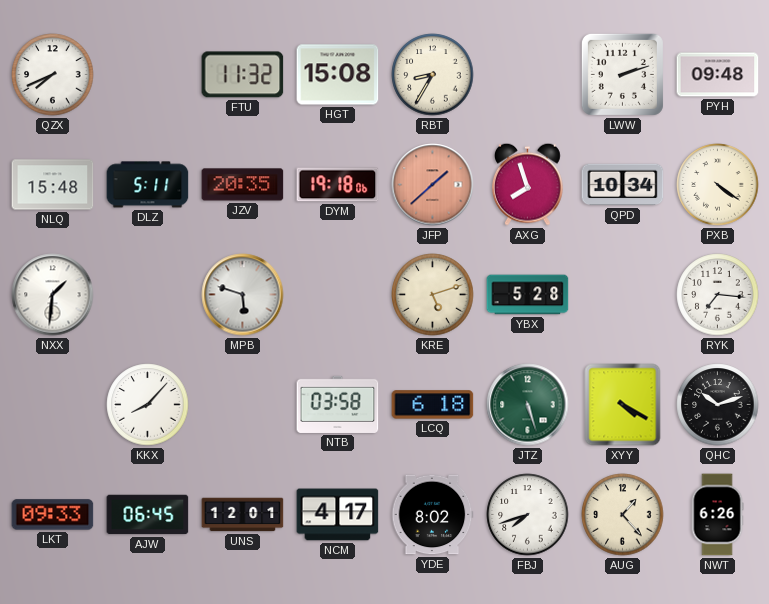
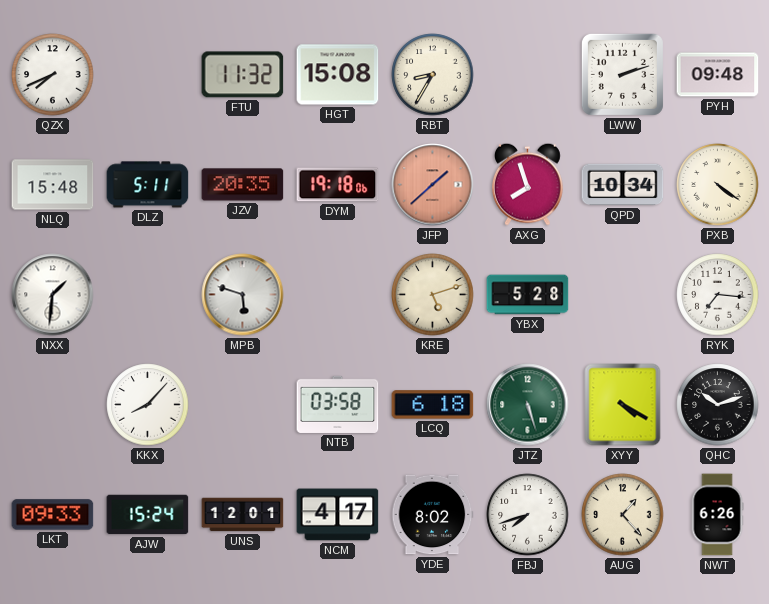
AJW: 06:45 -> 15:24
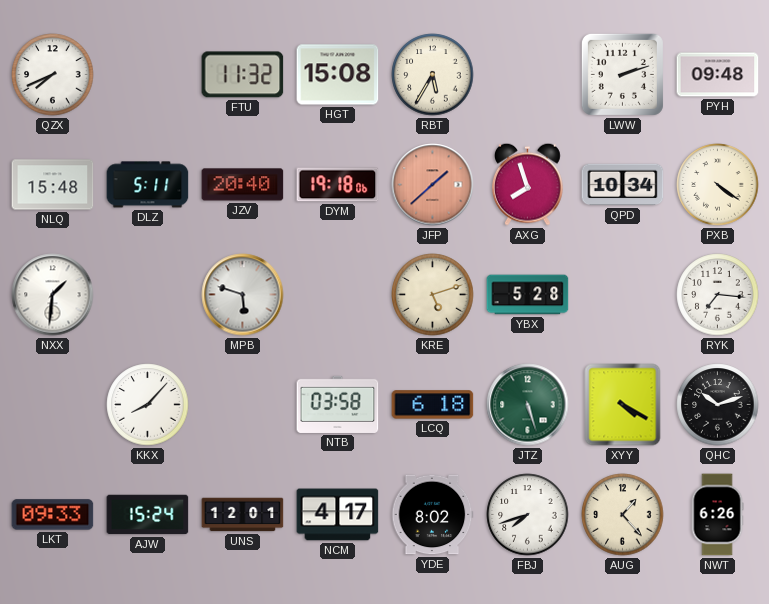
RBT: 8:35 -> 5:35
JZV: 20:35 -> 20:40
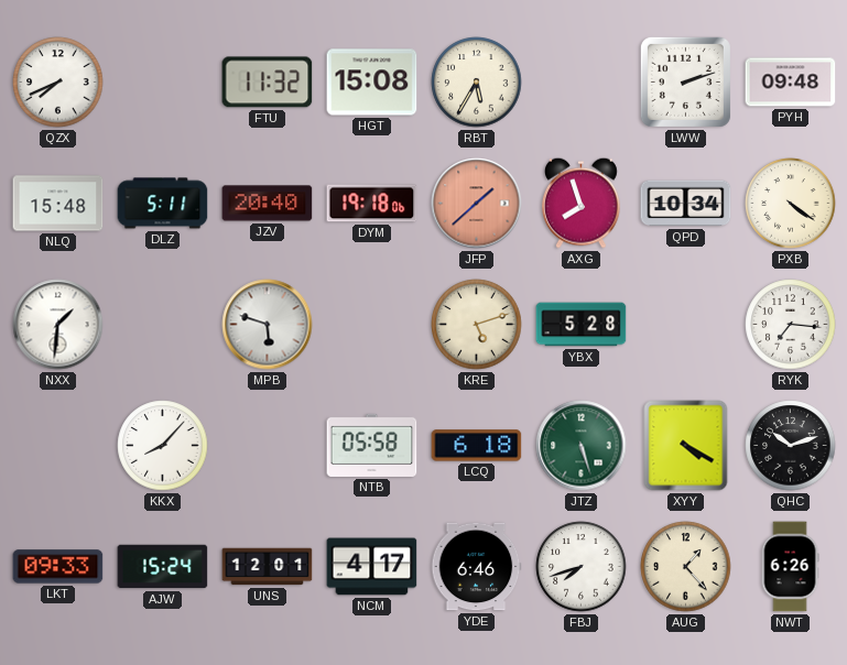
NTB: 03:58 -> 05:58
YDE: 8:02 -> 6:46
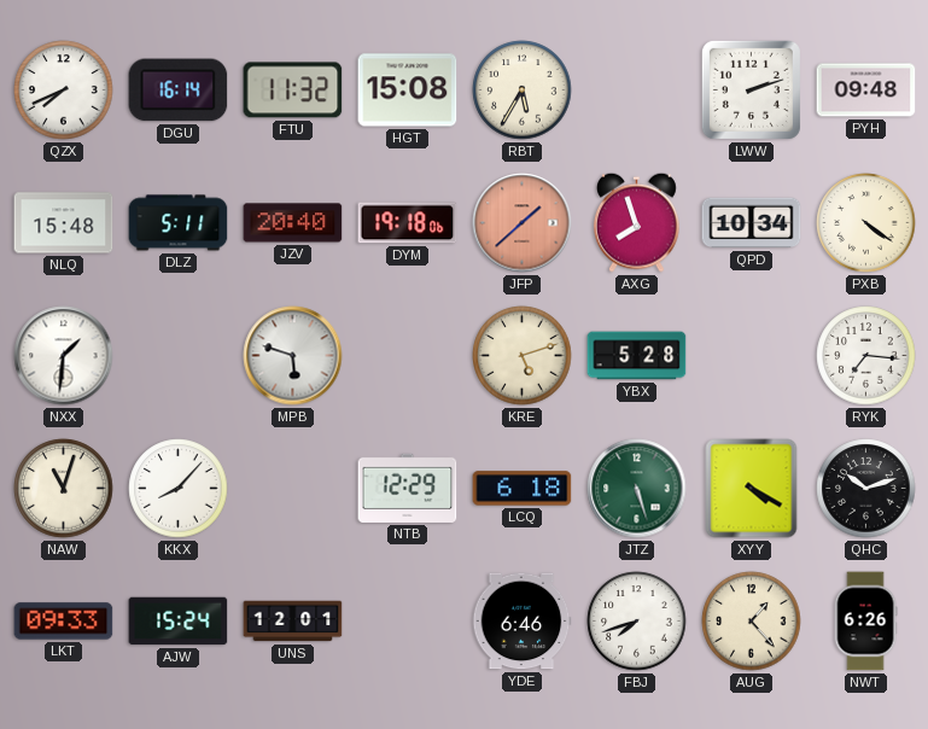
DGU: none -> 16:14
NAW: none -> 11:03
NTB: 05:58 -> 12:29
NCM: 4:17 -> none
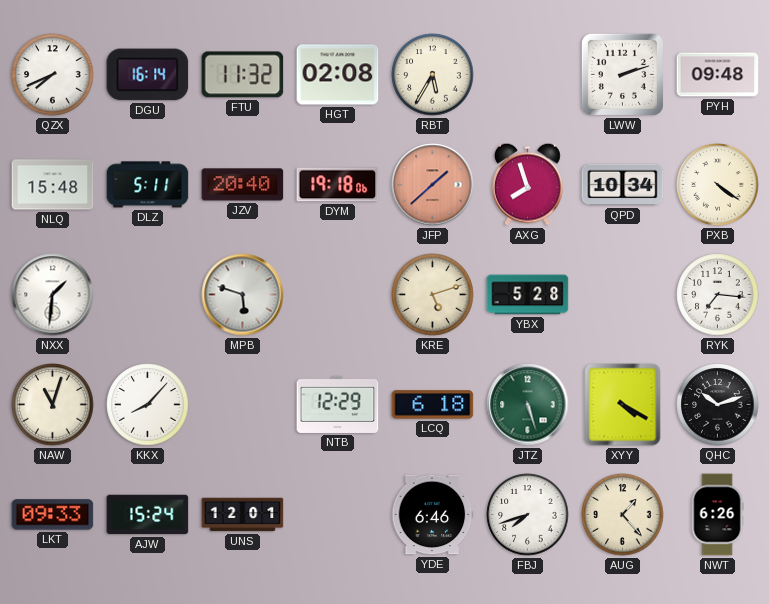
HGT: 15:08 -> 02:08
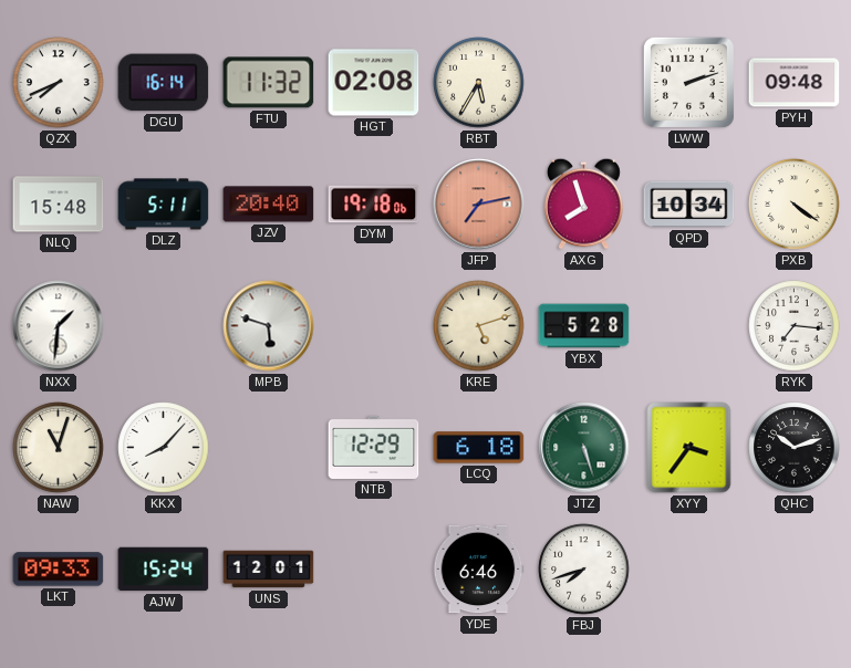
JFP: 1:38 -> 7:13
XYY: 4:20 -> 3:36
AUG: 1:23 -> none
NWT: 6:26 -> none
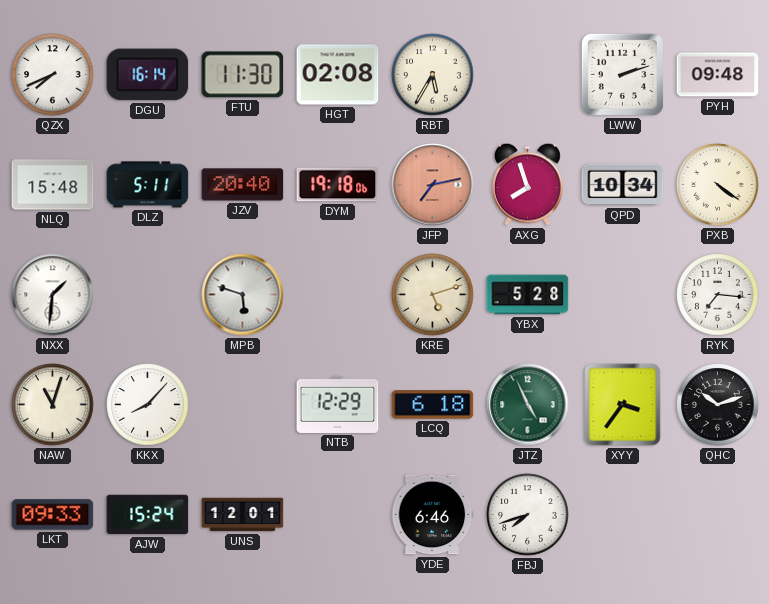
FTU: 11:32 -> 11:30
JTZ: 5:27 -> 4:56
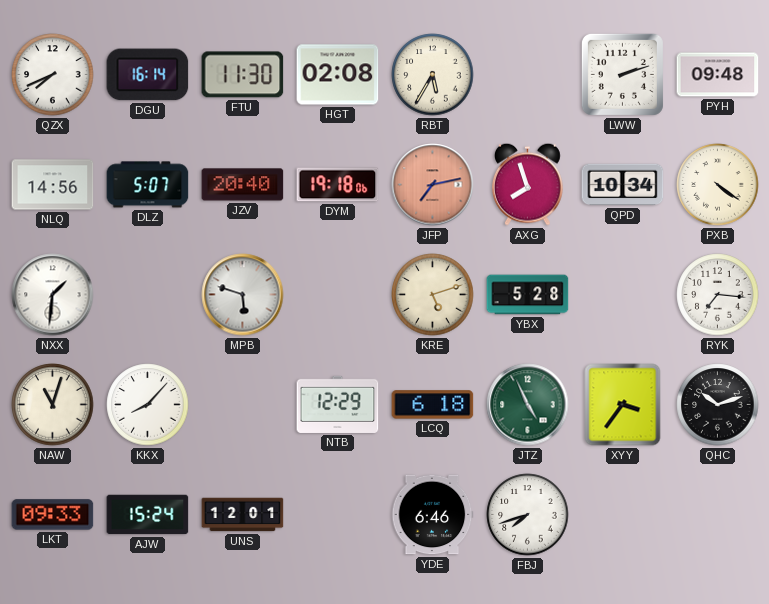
NLQ: 15:48 -> 14:56
DLZ: 5:11 -> 5:07
